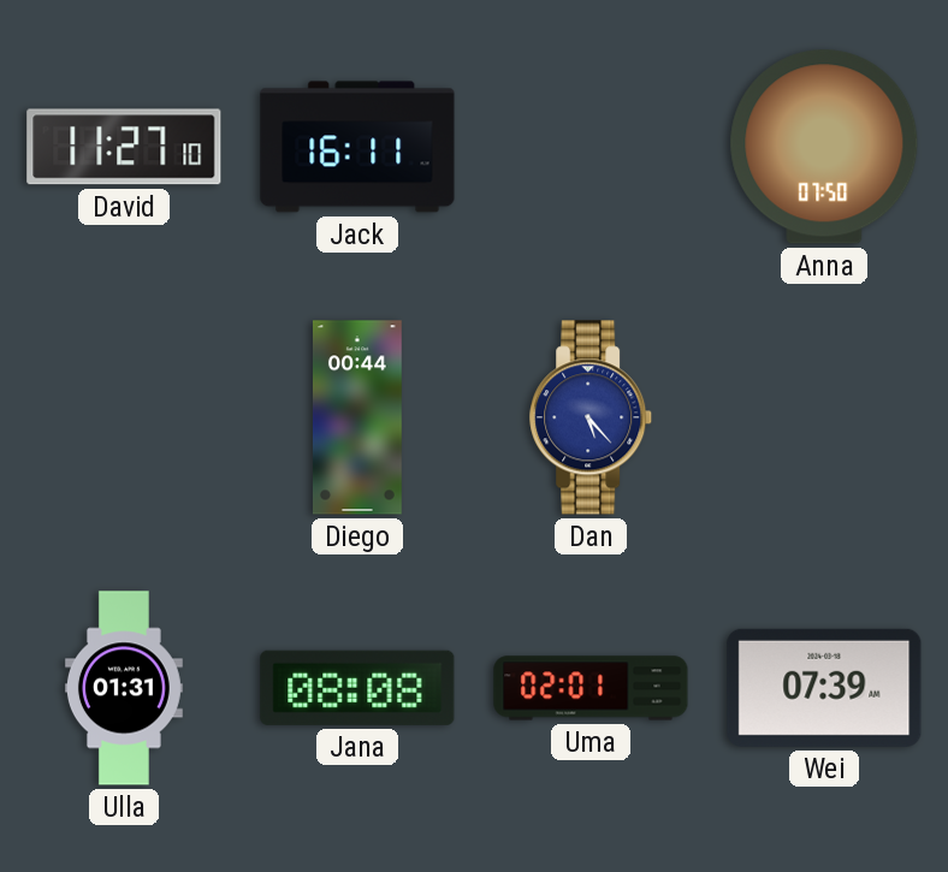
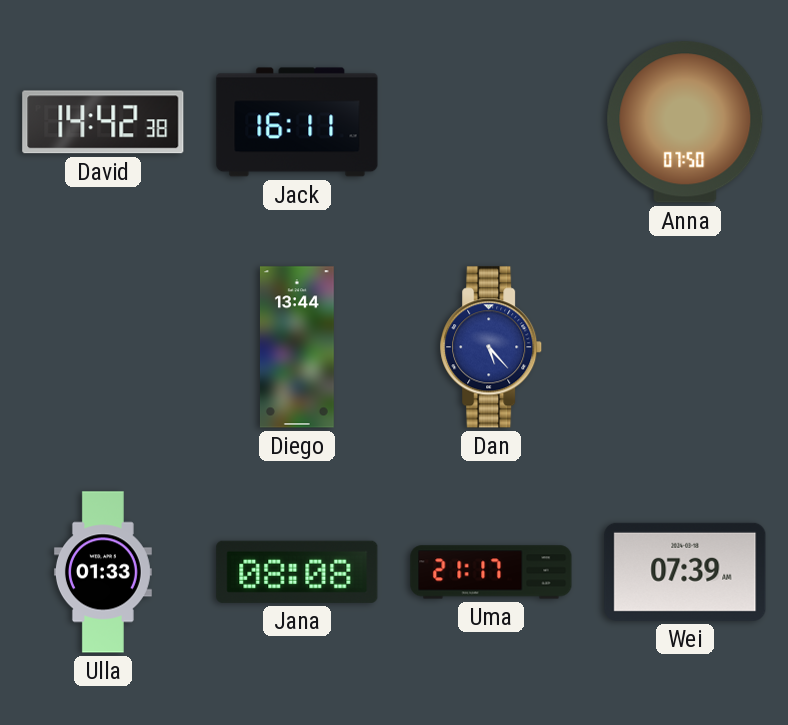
David: 11:27 -> 14:42
Diego: 00:44 -> 13:44
Ulla: 01:31 -> 01:33
Uma: 02:01 -> 21:17
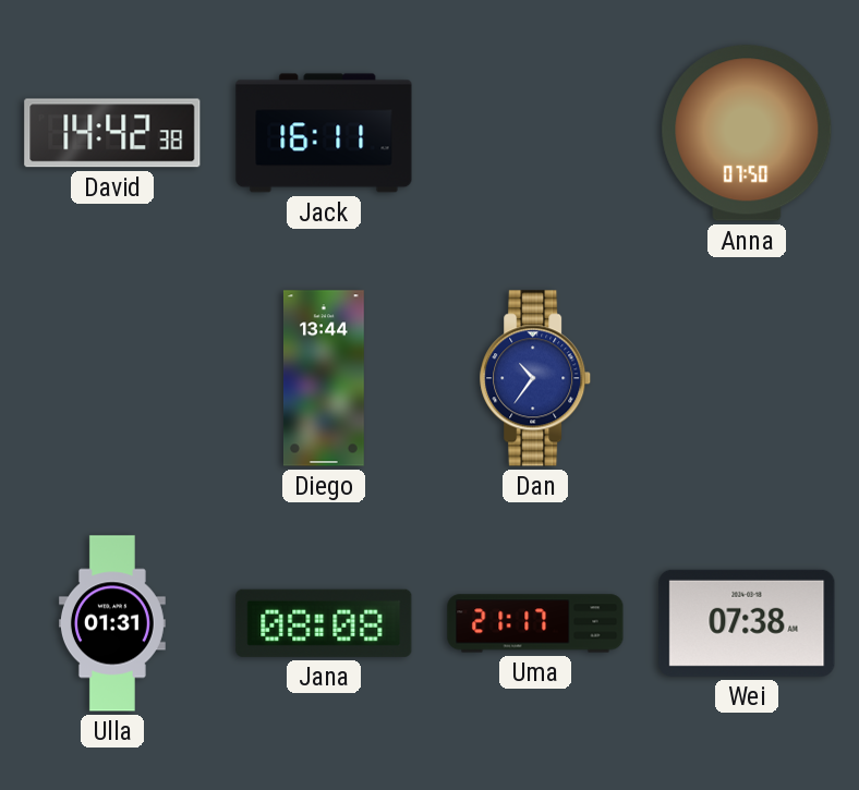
Dan: 5:23 -> 10:36
Ulla: 01:33 -> 01:31
Wei: 07:39 -> 07:38
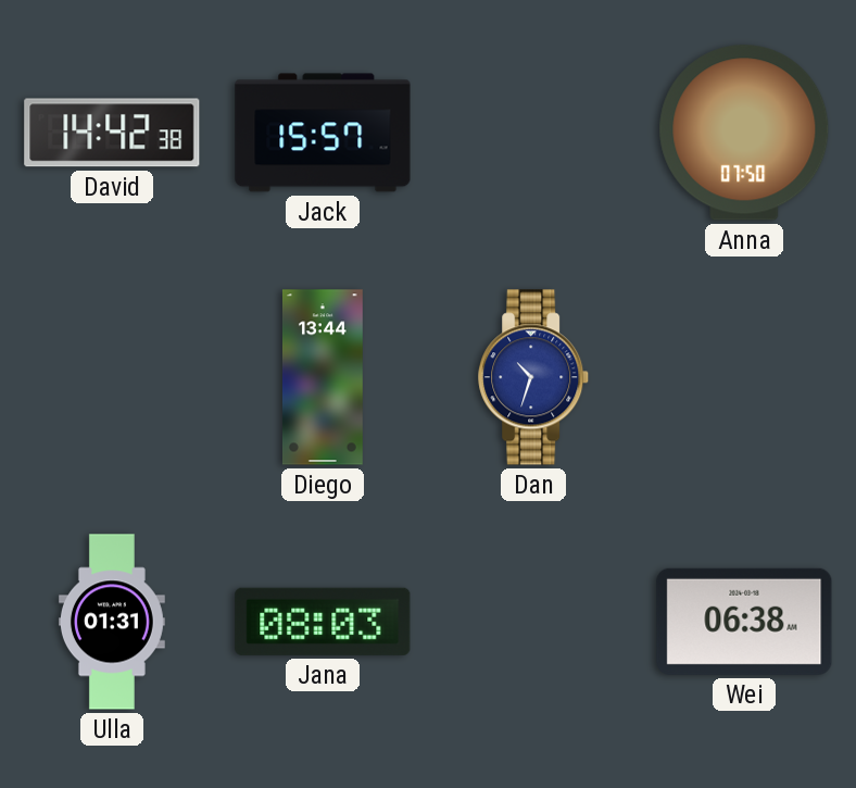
Jack: 16:11 -> 15:57
Dan: 10:36 -> 10:33
Jana: 08:08 -> 08:03
Uma: 21:17 -> none
Wei: 07:38 -> 06:38
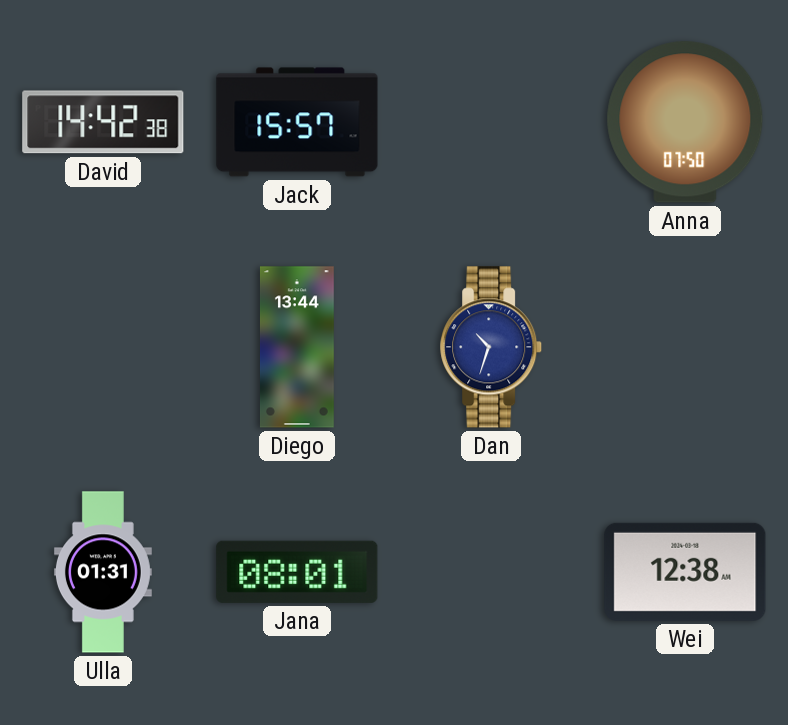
Jana: 08:03 -> 08:01
Wei: 06:38 -> 12:38
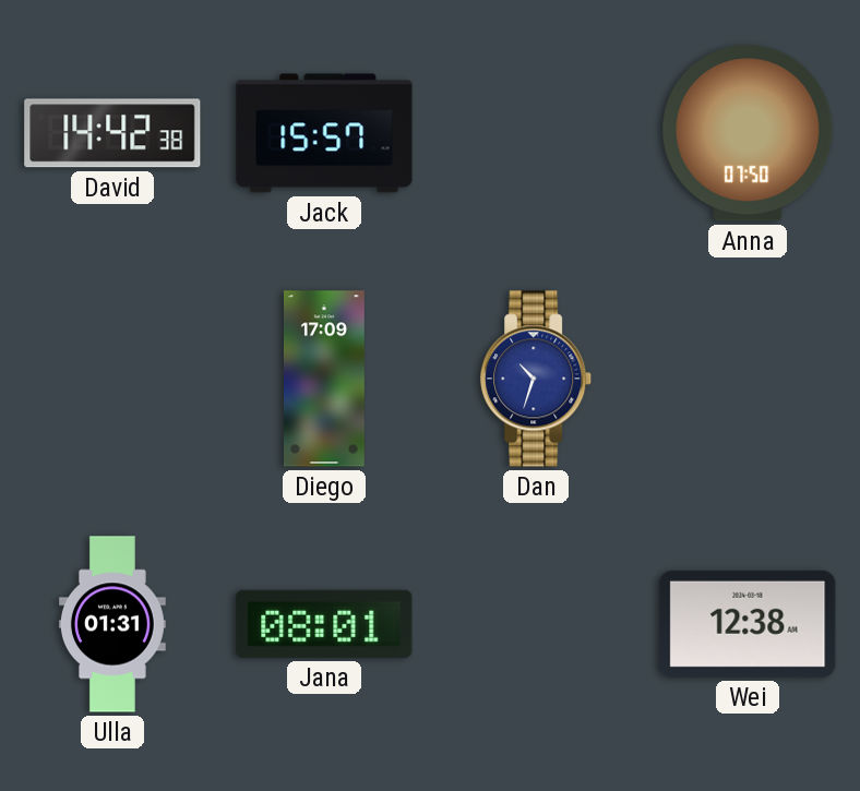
Diego: 13:44 -> 17:09
